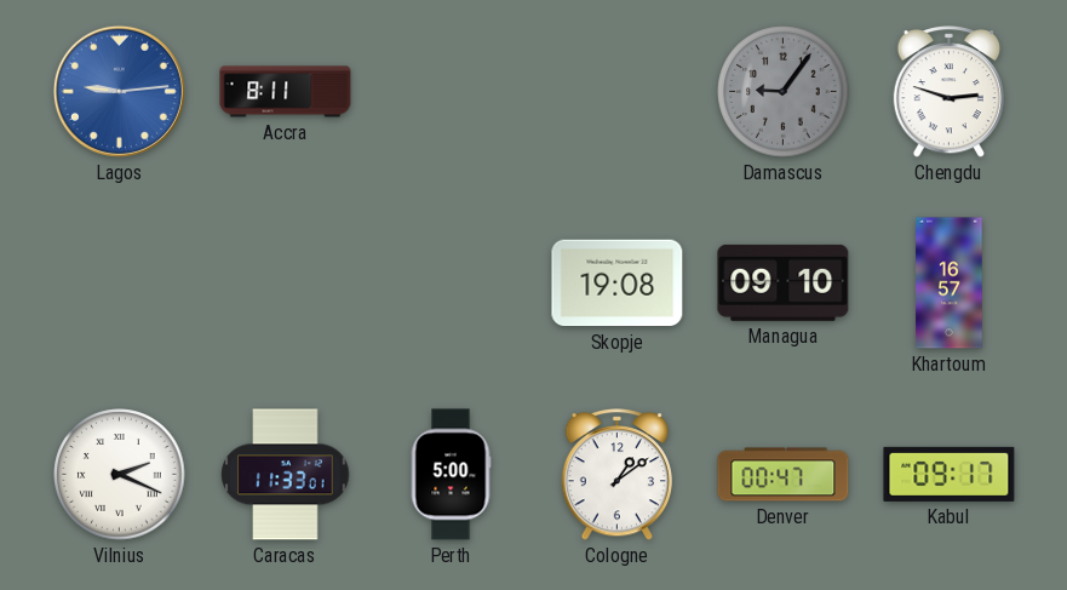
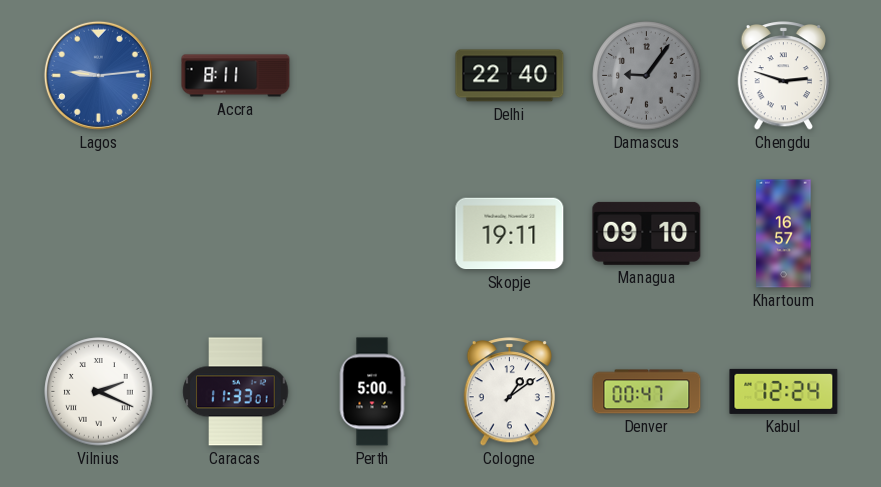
Delhi: none -> 22:40
Skopje: 19:08 -> 19:11
Kabul: 09:17 -> 12:24
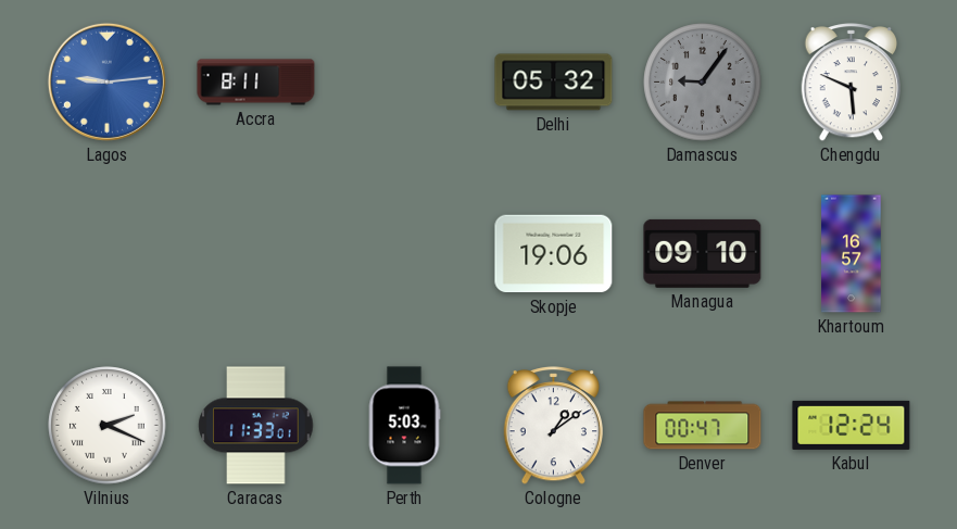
Delhi: 22:40 -> 05:32
Chengdu: 2:48 -> 5:49
Skopje: 19:11 -> 19:06
Perth: 5:00 -> 5:03
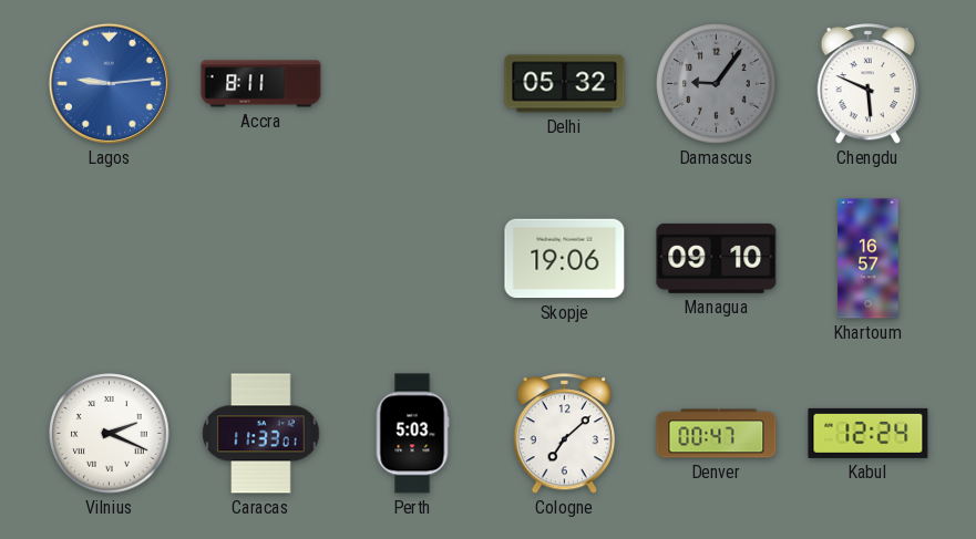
Cologne: 1:09 -> 7:08
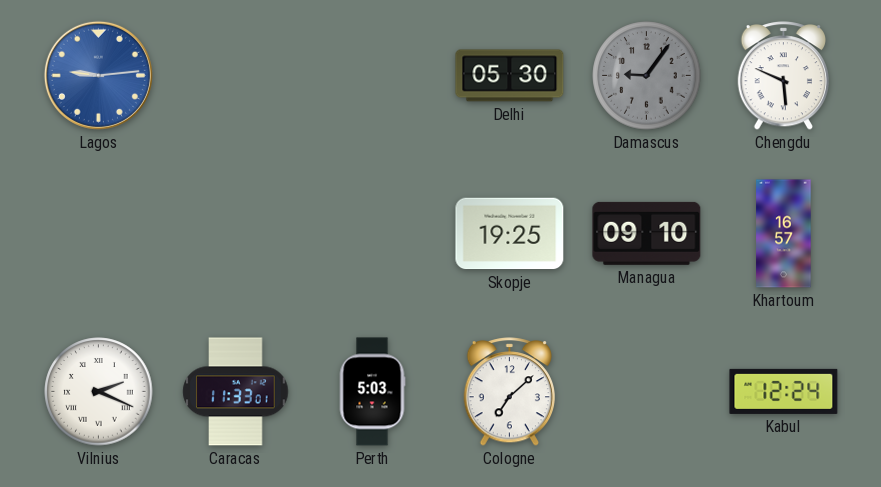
Accra: 8:11 -> none
Delhi: 05:32 -> 05:30
Skopje: 19:06 -> 19:25
Denver: 00:47 -> none
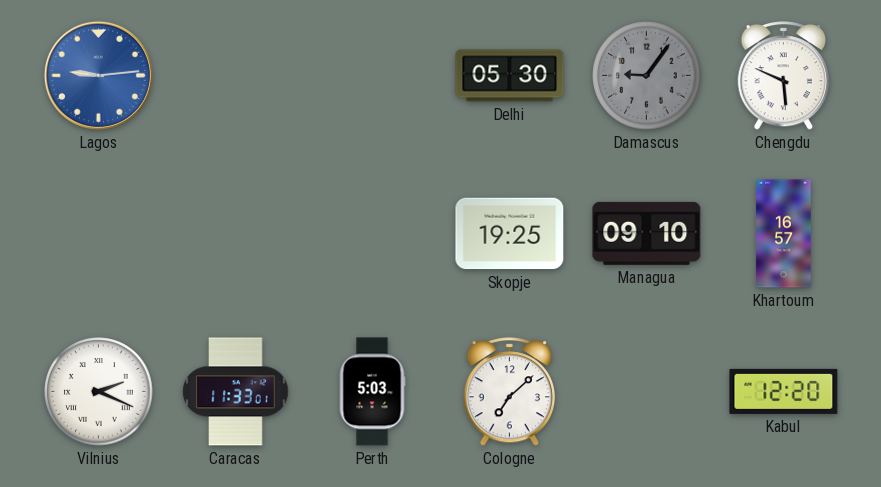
Kabul: 12:24 -> 12:20
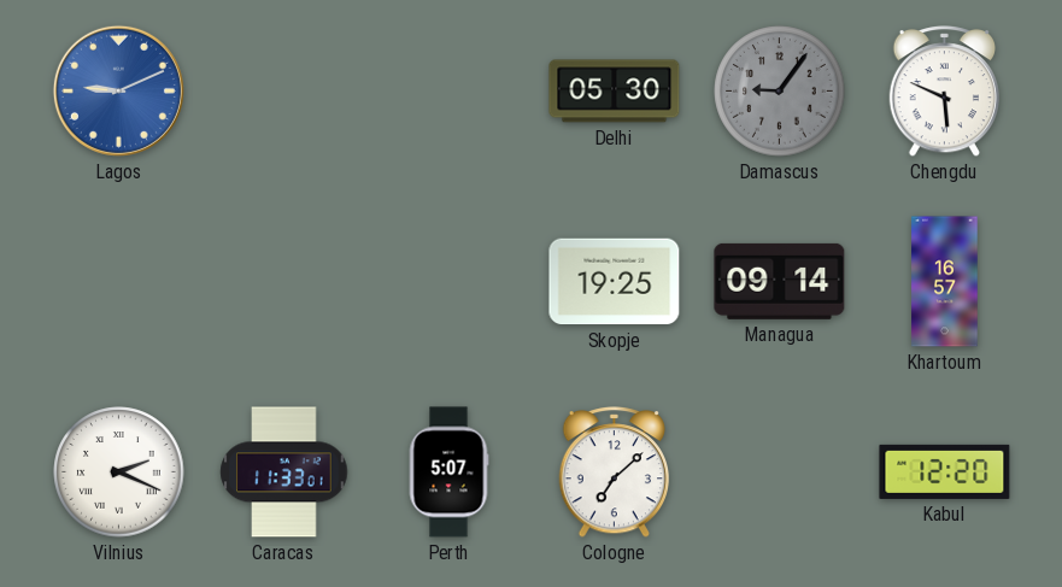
Lagos: 9:14 -> 9:11
Managua: 09:10 -> 09:14
Perth: 5:03 -> 5:07
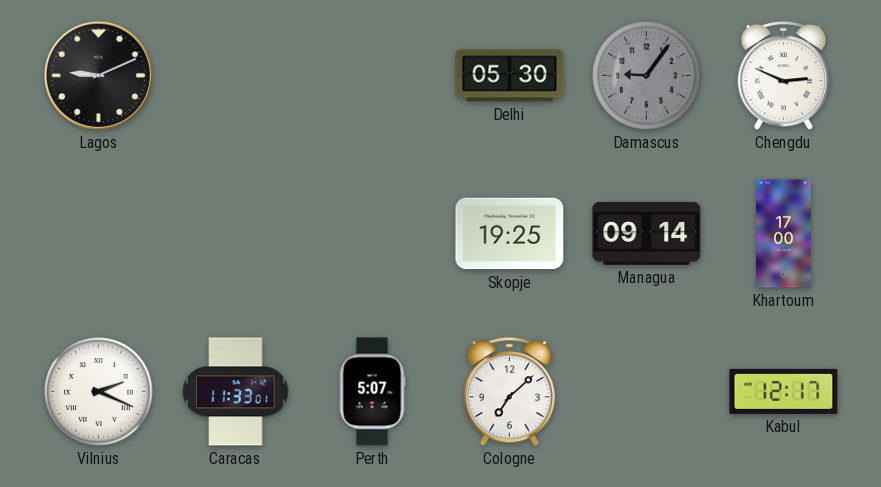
Lagos dial: blue -> black
Chengdu: 5:49 -> 2:49
Khartoum: 16:57 -> 17:00
Kabul: 12:20 -> 12:17
